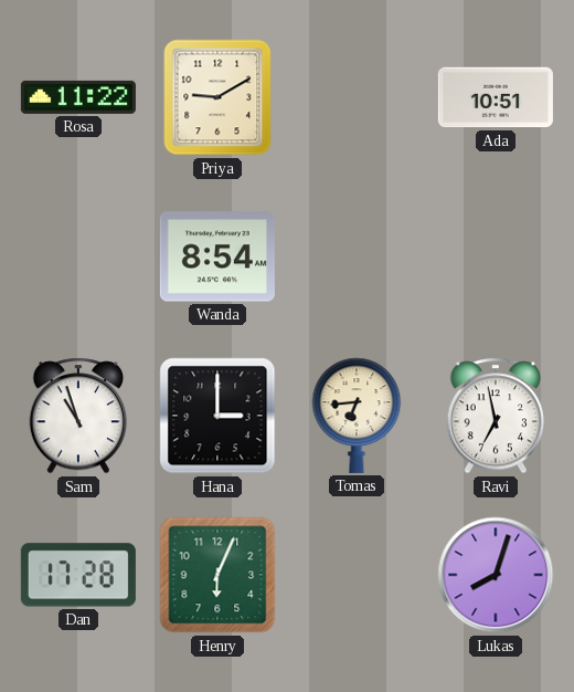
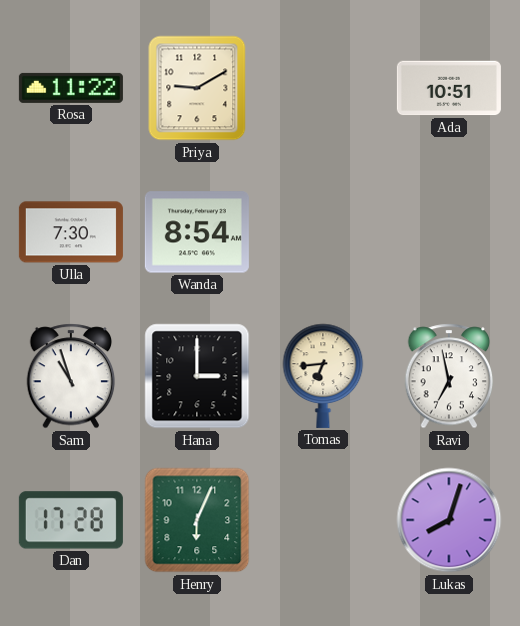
Ulla: none -> 7:30
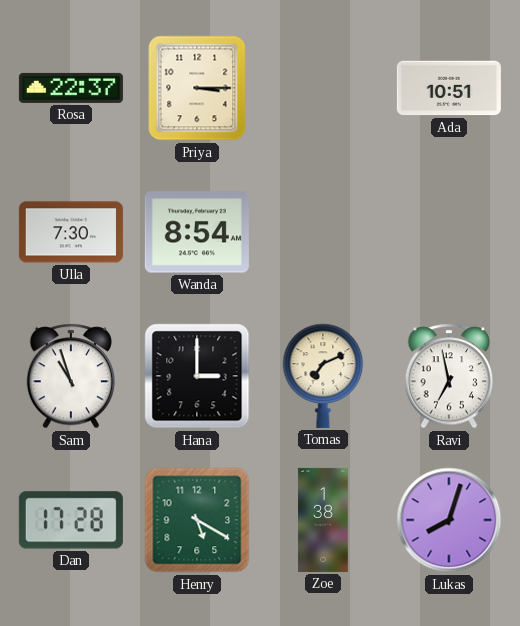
Rosa: 11:22 -> 22:37
Priya: 9:10 -> 3:15
Tomas: 6:44 -> 7:11
Henry: 6:04 -> 5:20
Zoe: none -> 1:38
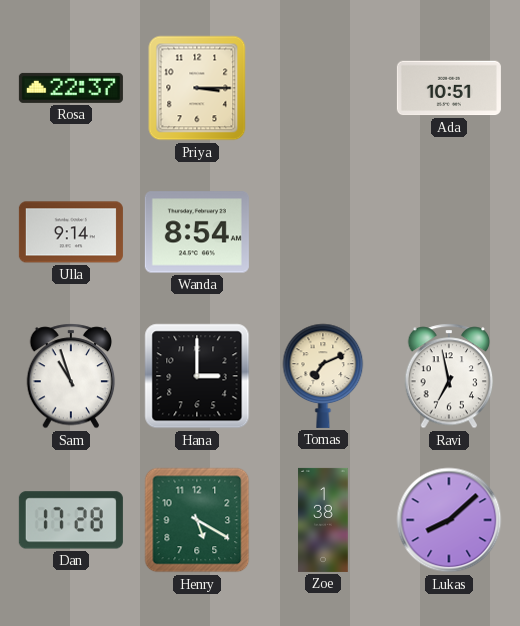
Ulla: 7:30 -> 9:14
Lukas: 8:03 -> 8:08
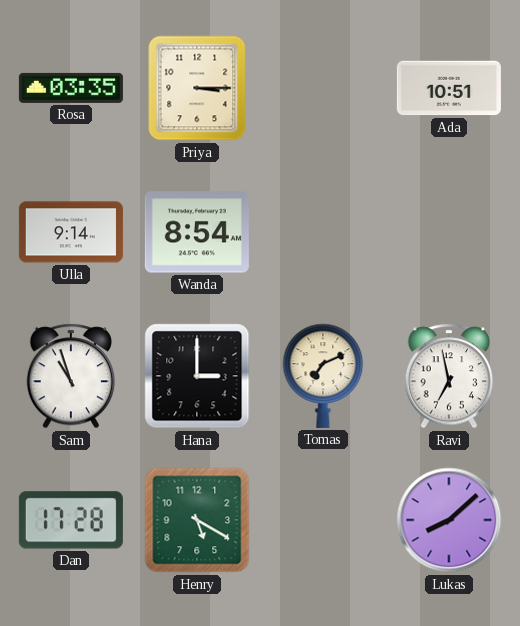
Rosa: 22:37 -> 03:35
Zoe: 1:38 -> none
